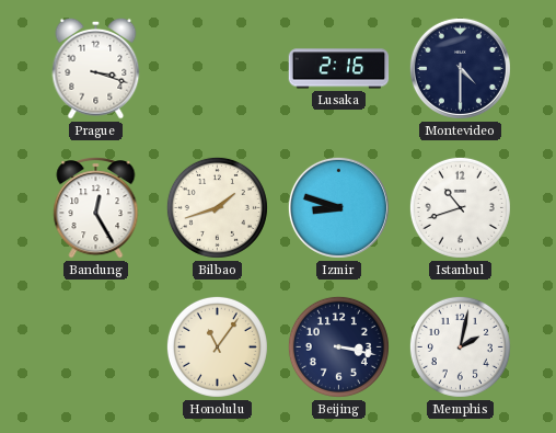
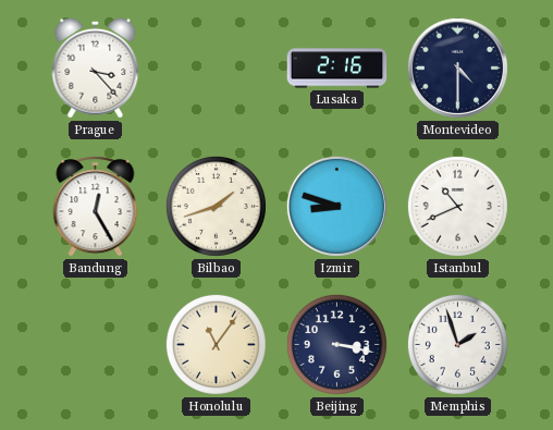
Prague: 3:18 -> 3:23
Istanbul: 10:42 -> 10:41
Memphis: 2:02 -> 1:57
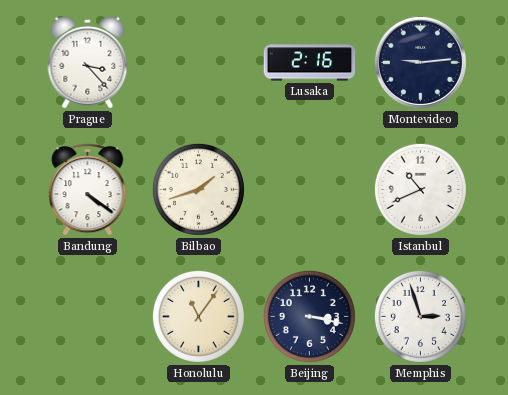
Montevideo: 4:30 -> 9:14
Bandung: 12:25 -> 4:21
Izmir: 8:48 -> none
Memphis: 1:57 -> 2:57
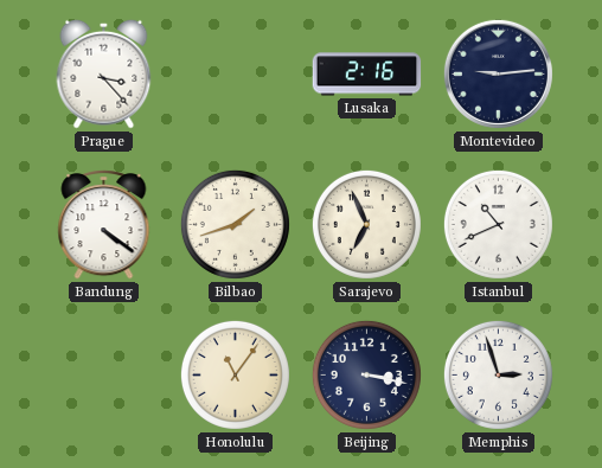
Sarajevo: none -> 6:56
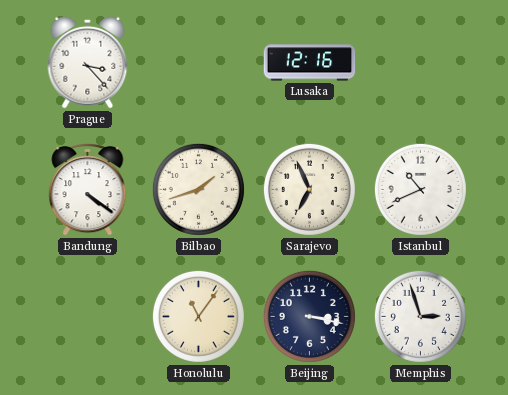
Lusaka: 2:16 -> 12:16
Montevideo: 9:14 -> none
